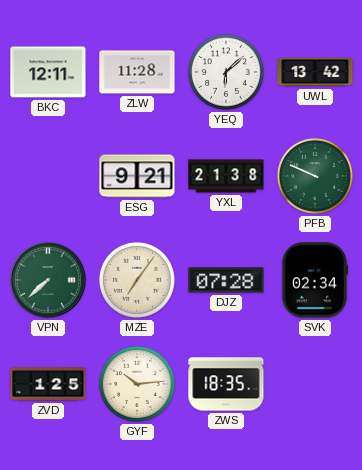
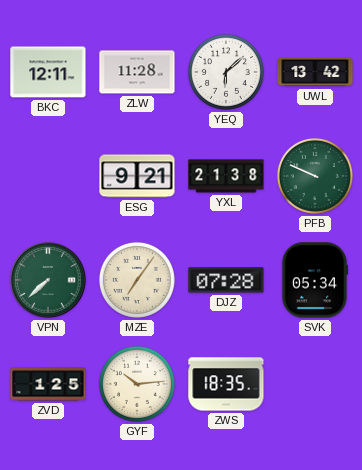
SVK: 02:34 -> 05:34
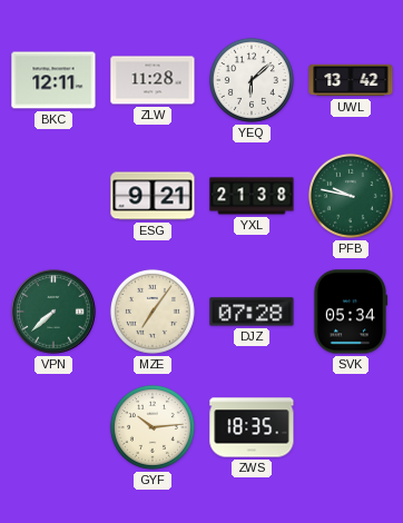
PFB: 9:49 -> 9:47
ZVD: 1:25 -> none
